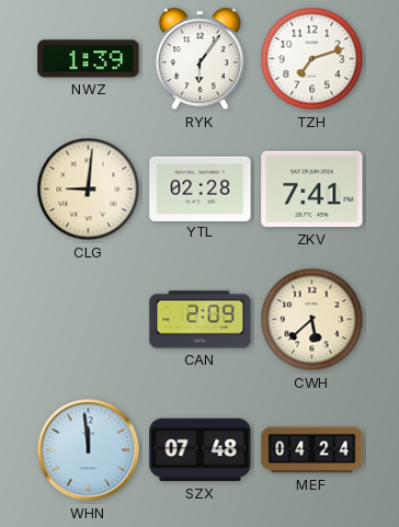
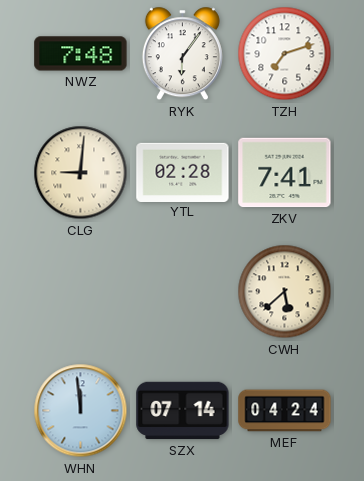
NWZ: 1:39 -> 7:48
CAN: 2:09 -> none
SZX: 07:48 -> 07:14
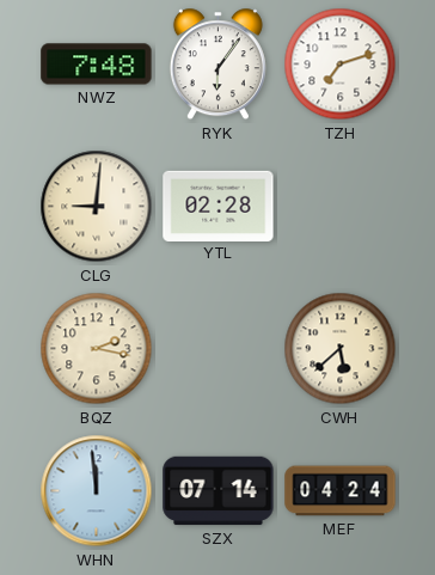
ZKV: 7:41 -> none
BQZ: none -> 2:17
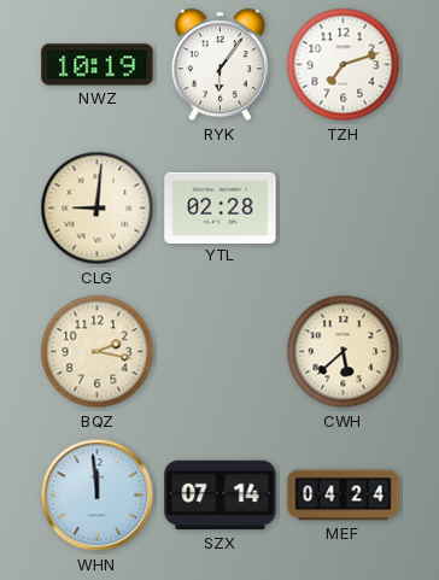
NWZ: 7:48 -> 10:19
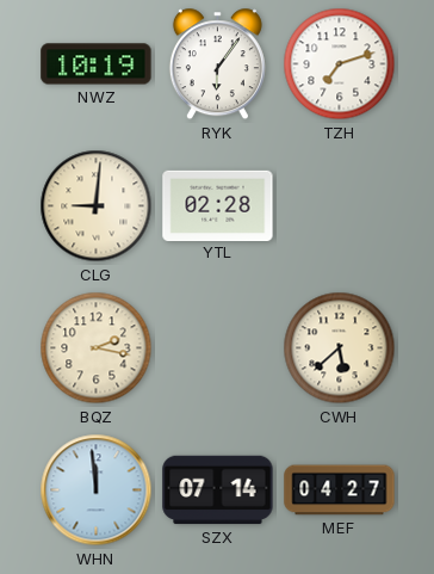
MEF: 04:24 -> 04:27
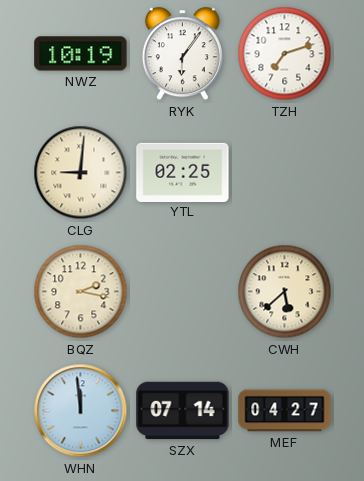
YTL: 02:28 -> 02:25
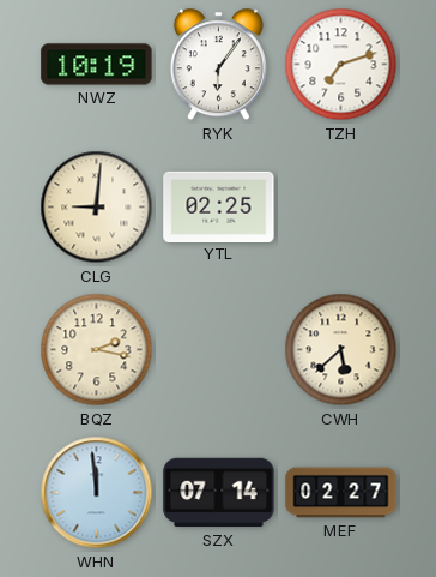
MEF: 04:27 -> 02:27
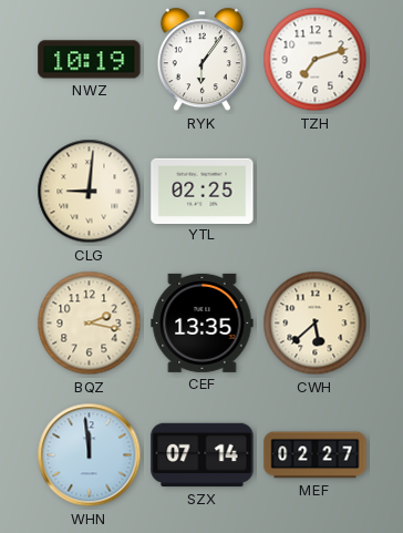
CEF: none -> 13:35
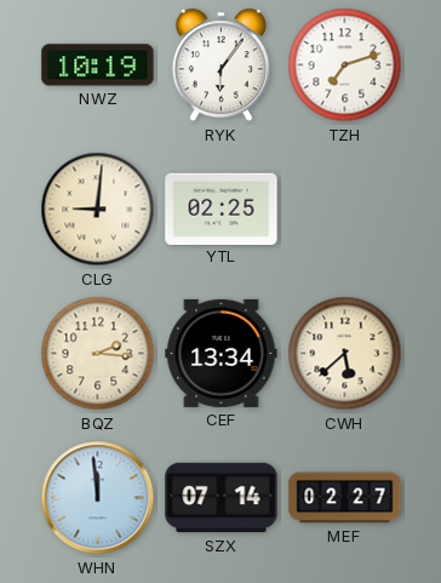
BQZ: 2:17 -> 2:16
CEF: 13:35 -> 13:34
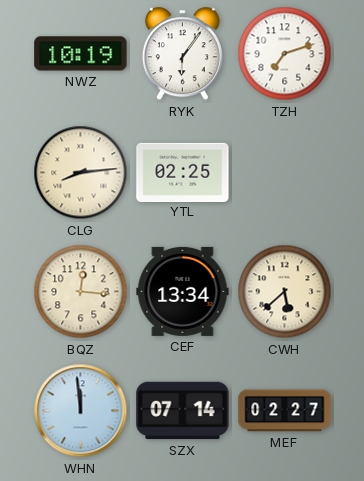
CLG: 9:01 -> 8:14
BQZ: 2:16 -> 12:16
